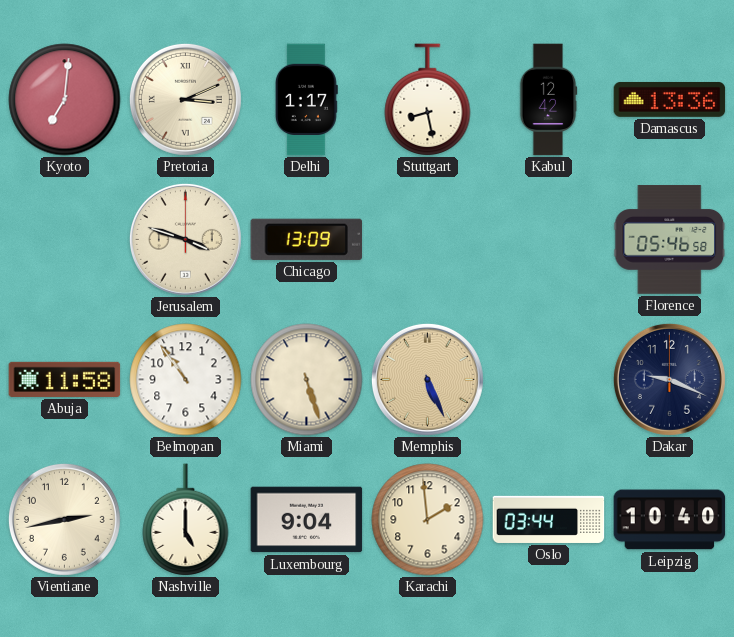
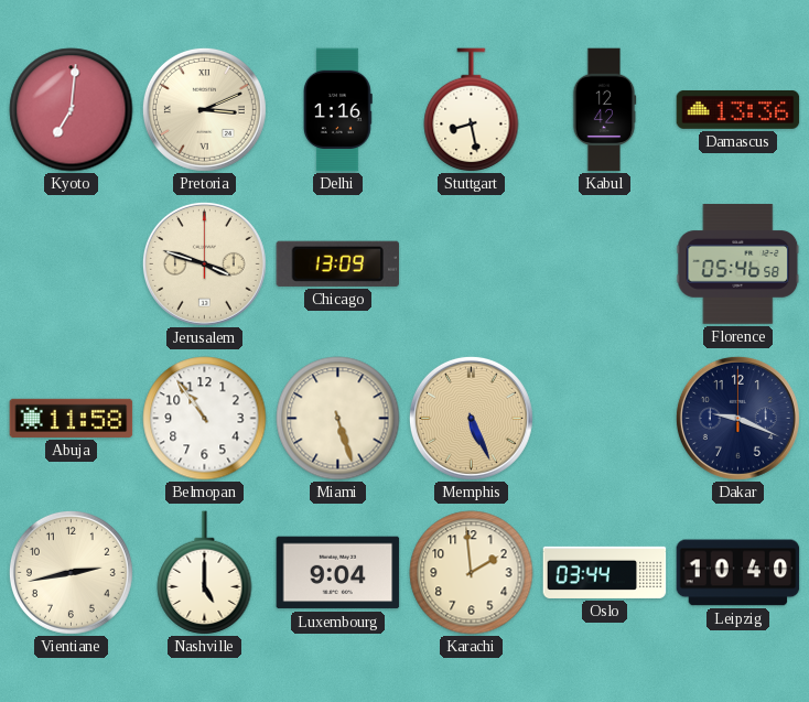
Delhi: 1:17 -> 1:16
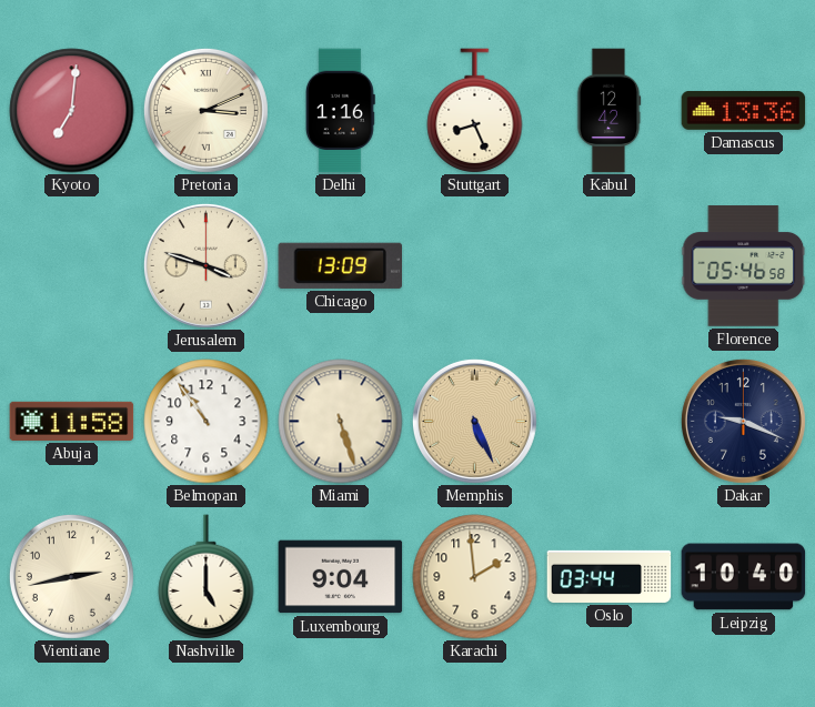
Stuttgart: 8:28 -> 8:26
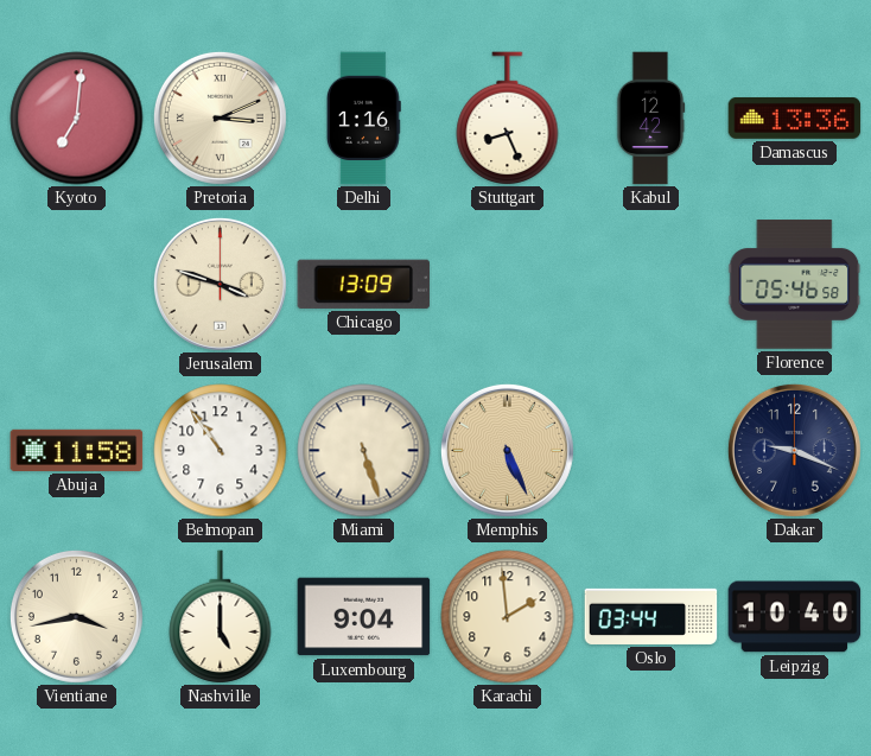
Vientiane: 2:43 -> 3:43
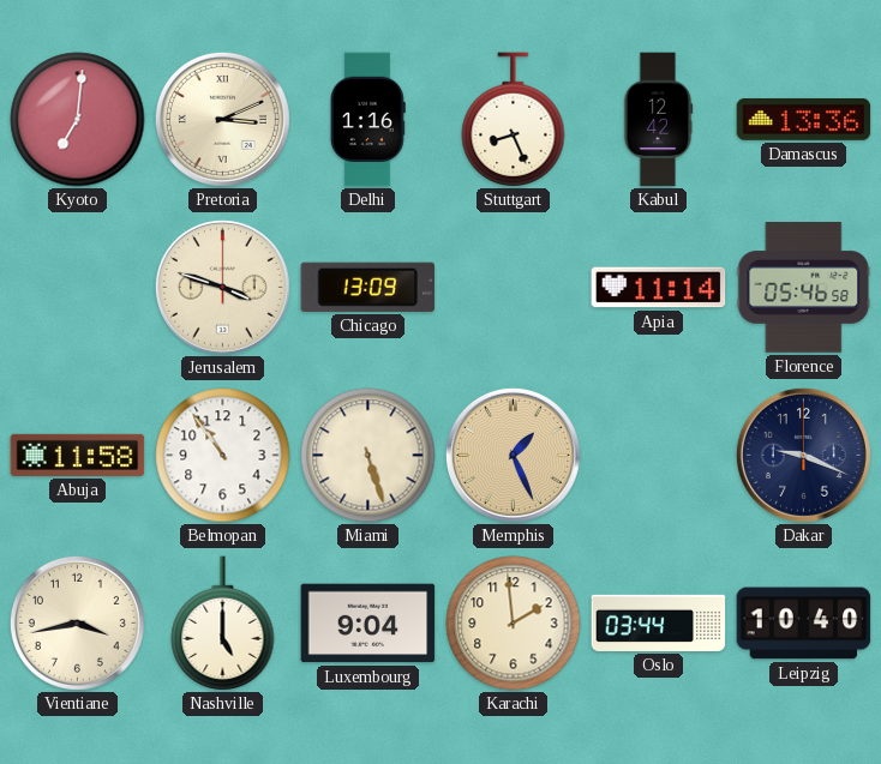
Apia: none -> 11:14
Memphis: 5:26 -> 1:26
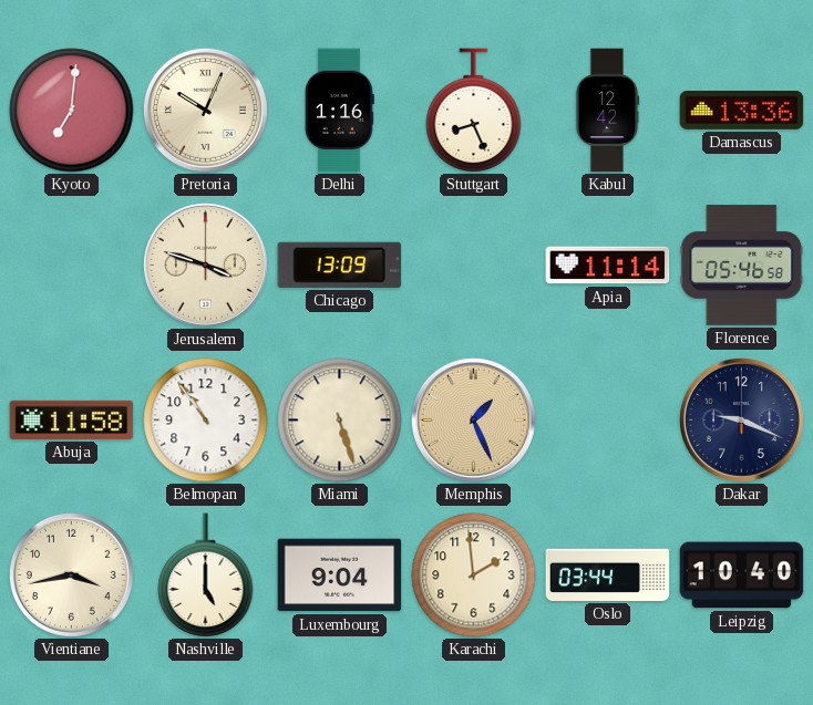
Pretoria: 3:11 -> 10:04
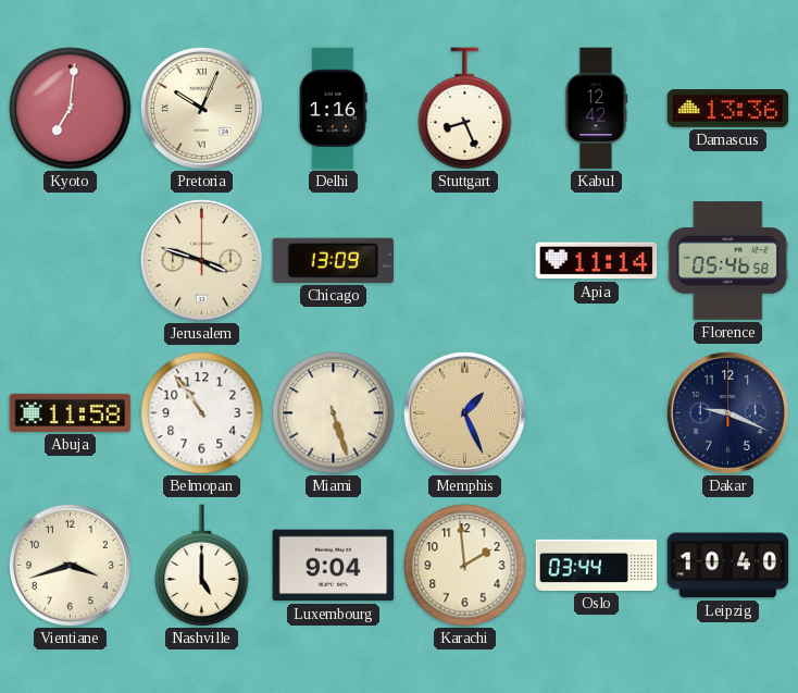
Vientiane: 3:43 -> 3:42
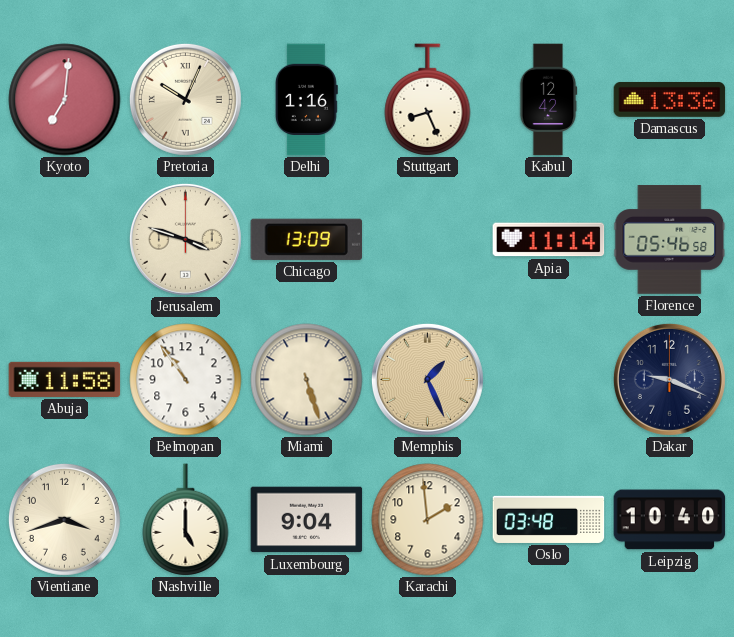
Oslo: 03:44 -> 03:48
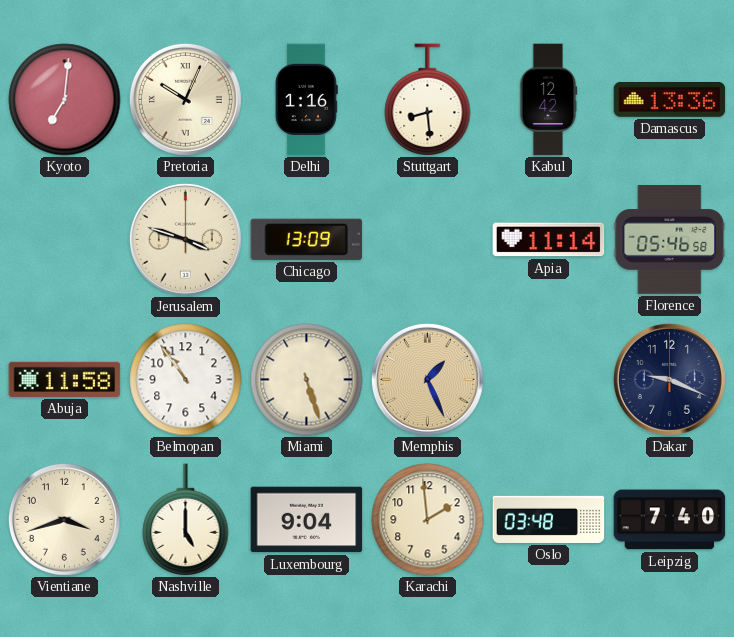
Stuttgart: 8:26 -> 8:29
Leipzig: 10:40 -> 7:40
